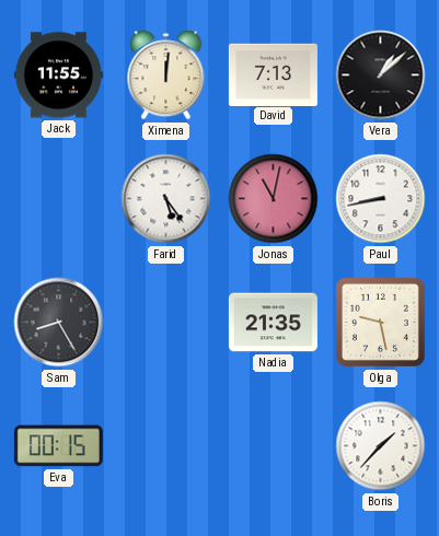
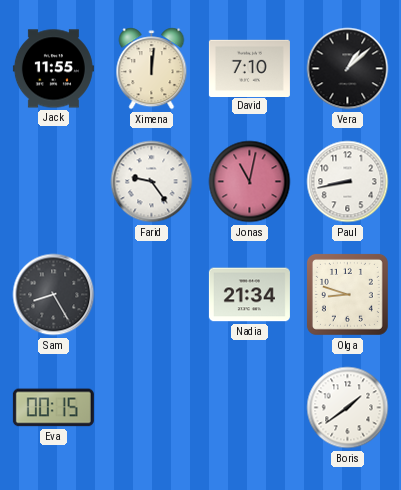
David: 7:13 -> 7:10
Farid: 5:24 -> 9:24
Nadia: 21:35 -> 21:34
Olga: 9:28 -> 8:48
Boris: 1:37 -> 1:39
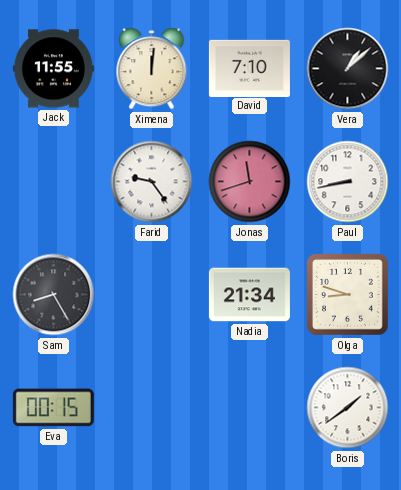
Jonas: 11:02 -> 11:42
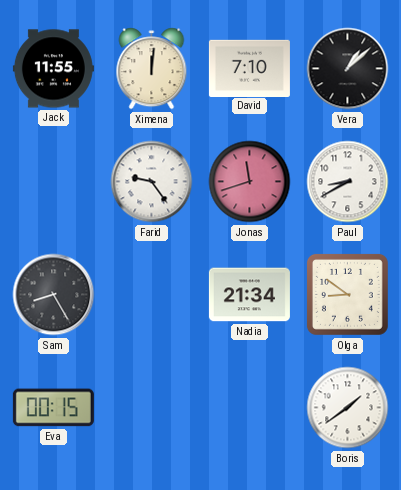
Paul: 8:43 -> 8:40
Olga: 8:48 -> 8:51
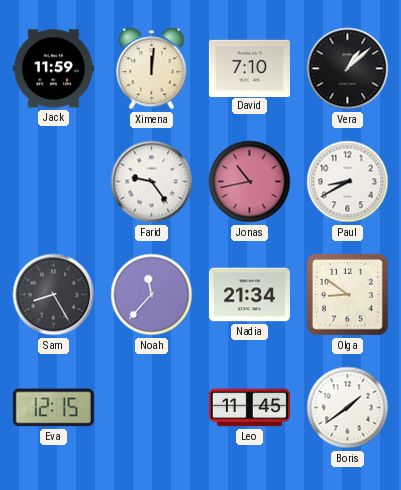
Jack: 11:55 -> 11:59
Jonas: 11:42 -> 10:43
Noah: none -> 11:37
Eva: 00:15 -> 12:15
Leo: none -> 11:45
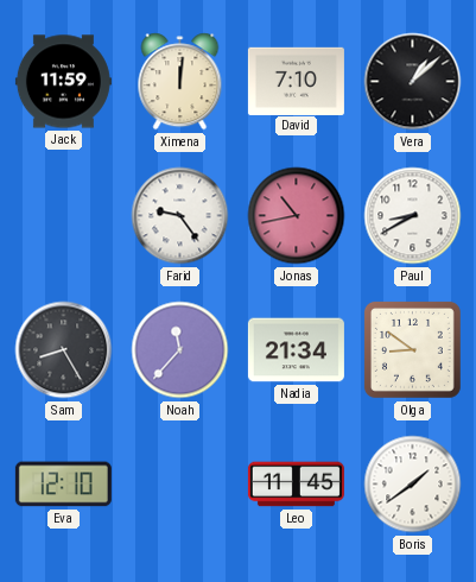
Eva: 12:15 -> 12:10
